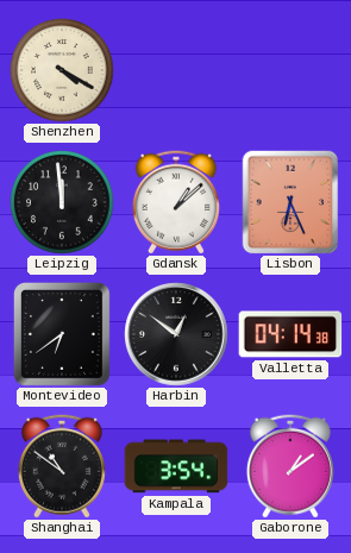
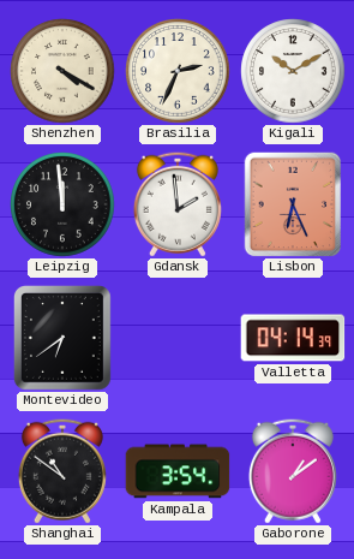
Brasilia: none -> 2:34
Kigali: none -> 10:10
Gdansk: 1:08 -> 1:59
Harbin: 12:51 -> none
Valletta: 04:14:38 -> 04:14:39
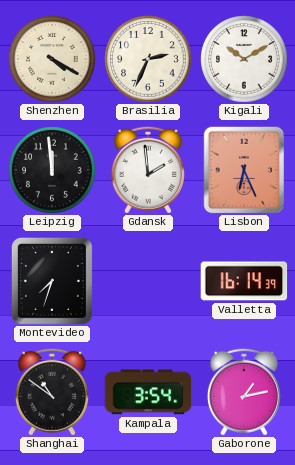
Montevideo: 6:39 -> 7:33
Valletta: 04:14 -> 16:14
Gaborone: 1:09 -> 1:13
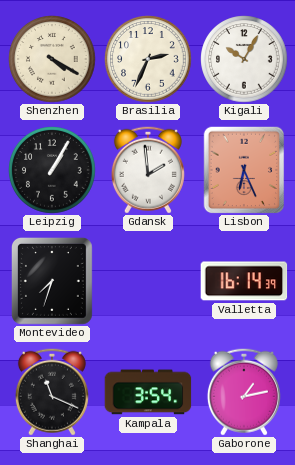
Kigali: 10:10 -> 10:05
Leipzig: 11:59 -> 1:05
Shanghai: 10:51 -> 11:19
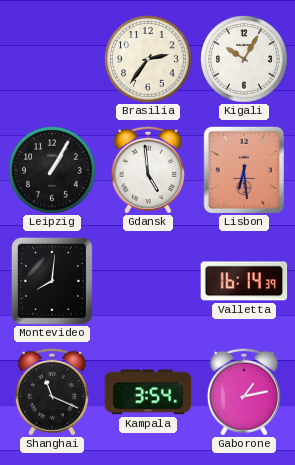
Shenzhen: 4:20 -> none
Brasilia: 2:34 -> 2:36
Gdansk: 1:59 -> 4:59
Lisbon: 6:26 -> 6:29
Montevideo: 7:33 -> 8:01
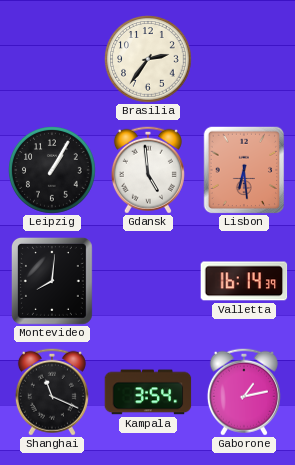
Kigali: 10:05 -> none
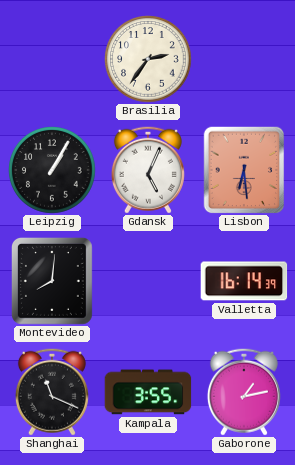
Gdansk: 4:59 -> 5:04
Kampala: 3:54 -> 3:55
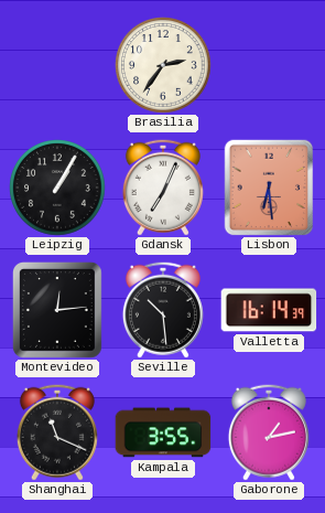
Gdansk: 5:04 -> 7:04
Montevideo: 8:01 -> 12:14
Seville: none -> 10:29
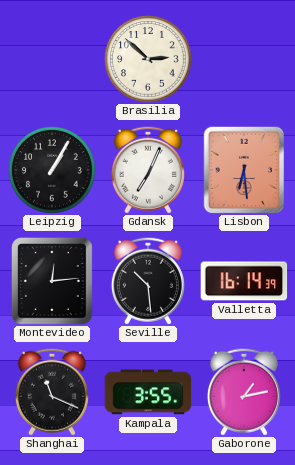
Brasilia: 2:36 -> 2:52
